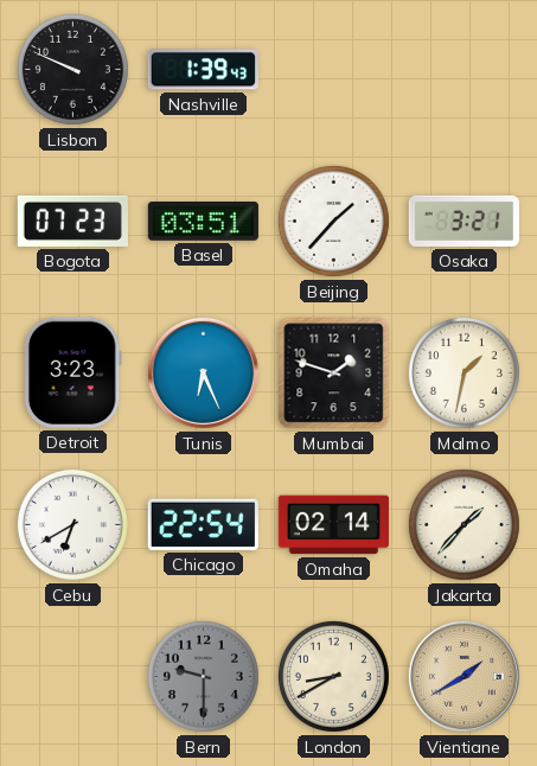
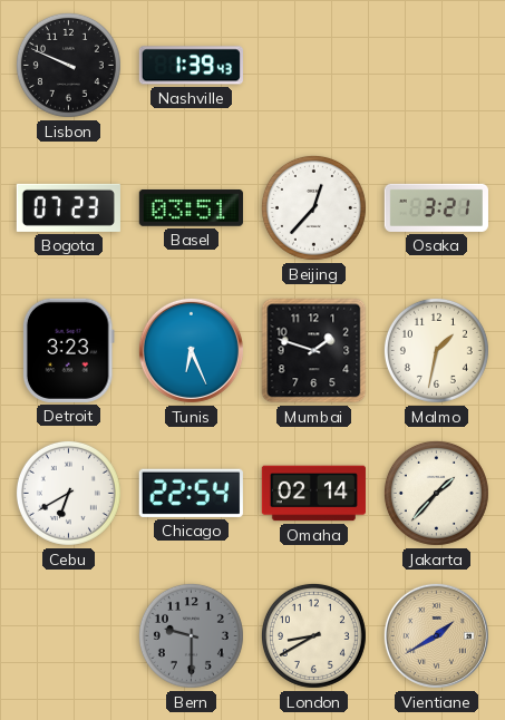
Beijing: 1:37 -> 12:37
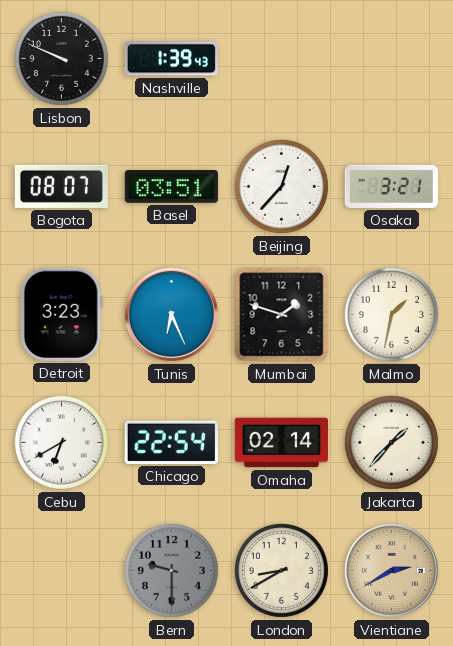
Bogota: 07:23 -> 08:07
Vientiane: 1:40 -> 2:40
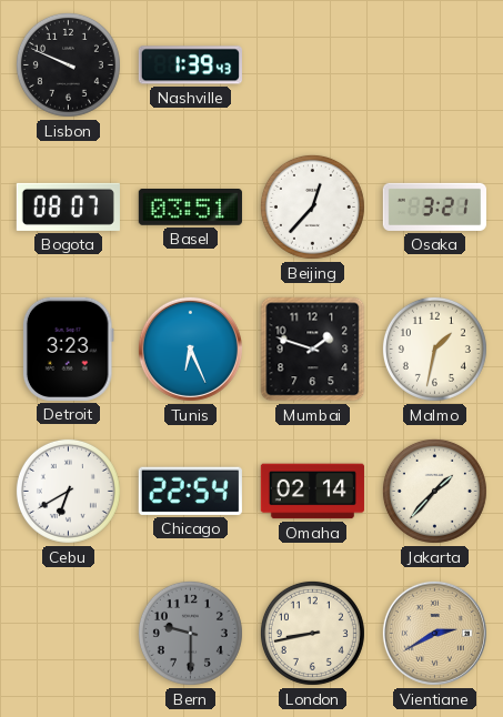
London: 8:40 -> 8:43
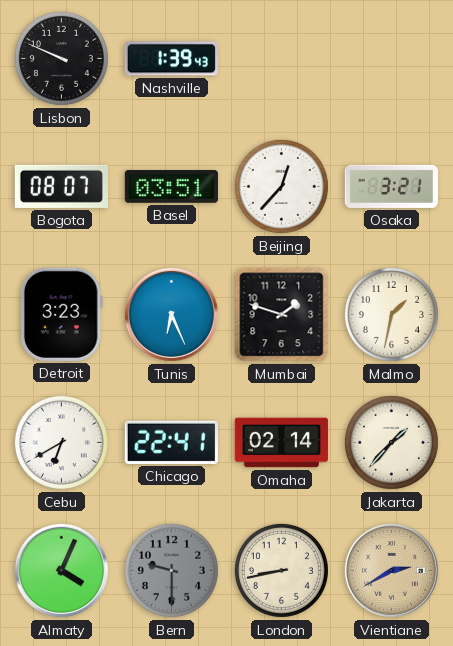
Chicago: 22:54 -> 22:41
Almaty: none -> 4:04
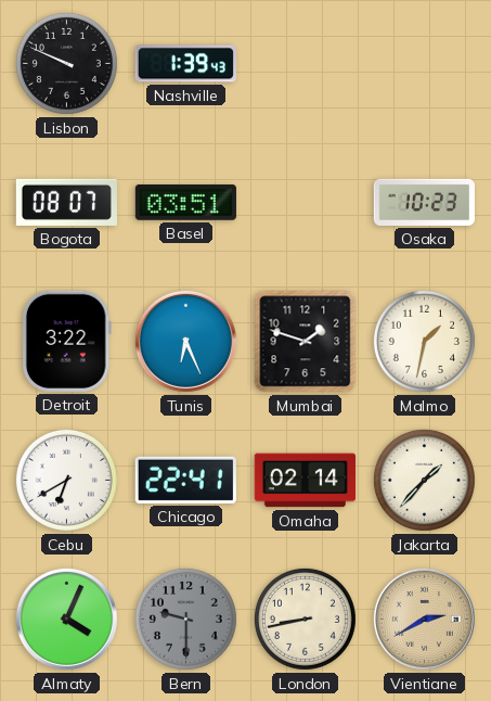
Beijing: 12:37 -> none
Osaka: 3:21 -> 10:23
Detroit: 3:23 -> 3:22
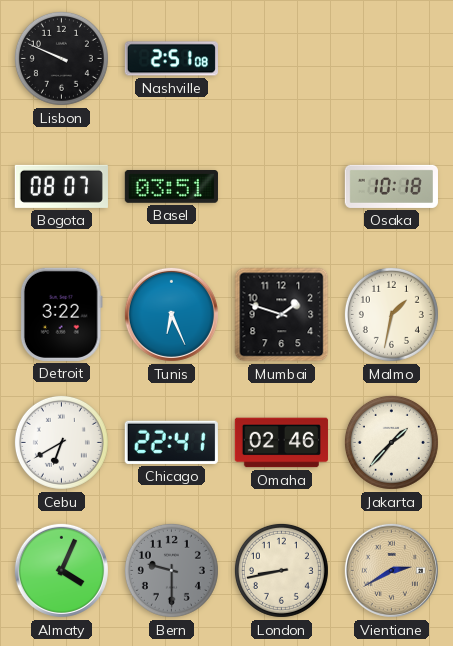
Nashville: 1:39 -> 2:51
Osaka: 10:23 -> 10:18
Omaha: 02:14 -> 02:46
